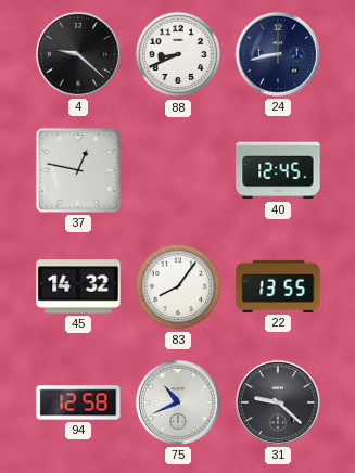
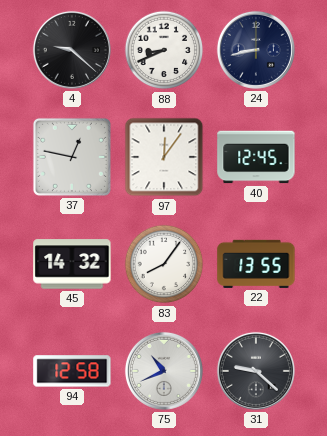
97: none -> 12:06
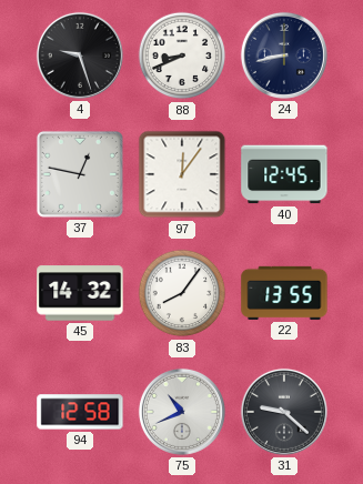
4: 9:22 -> 9:27
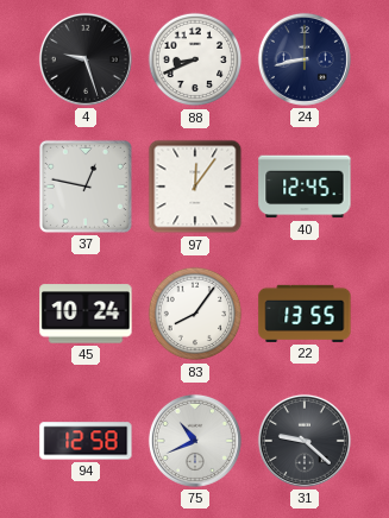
45: 14:32 -> 10:24
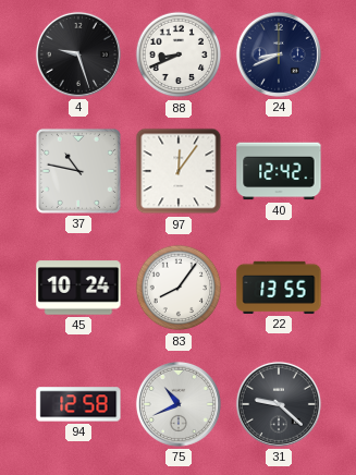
24: 8:43 -> 8:41
37: 12:47 -> 10:47
40: 12:45 -> 12:42
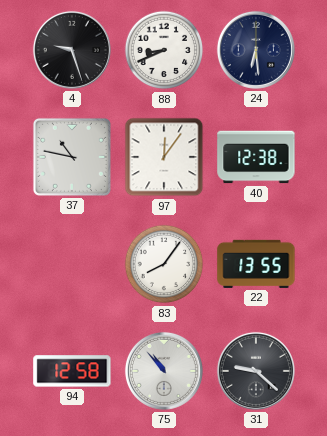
24: 8:41 -> 6:29
40: 12:42 -> 12:38
45: 10:24 -> none
75: 10:41 -> 10:53
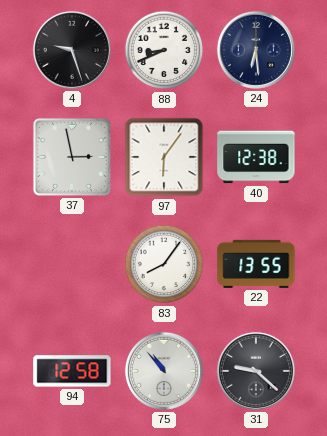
37: 10:47 -> 2:58
97: 12:06 -> 6:06
